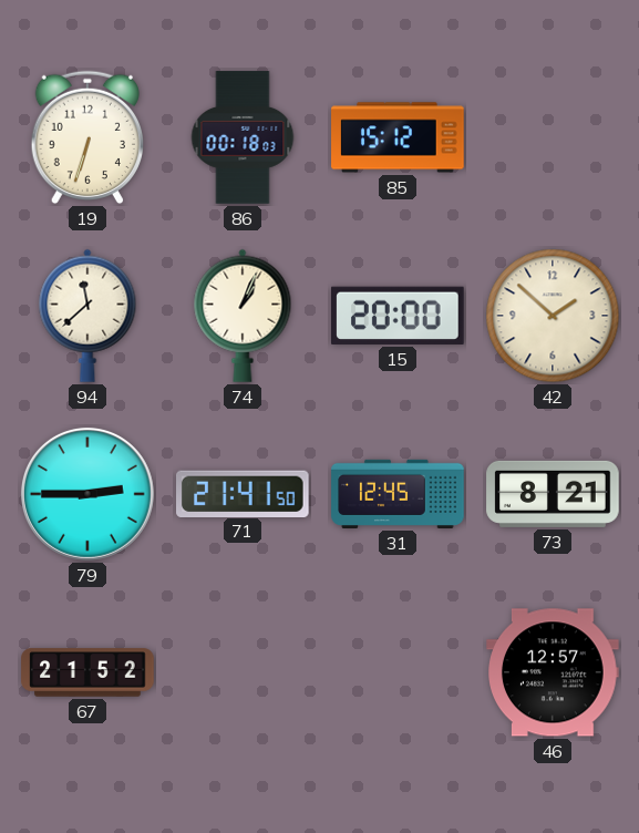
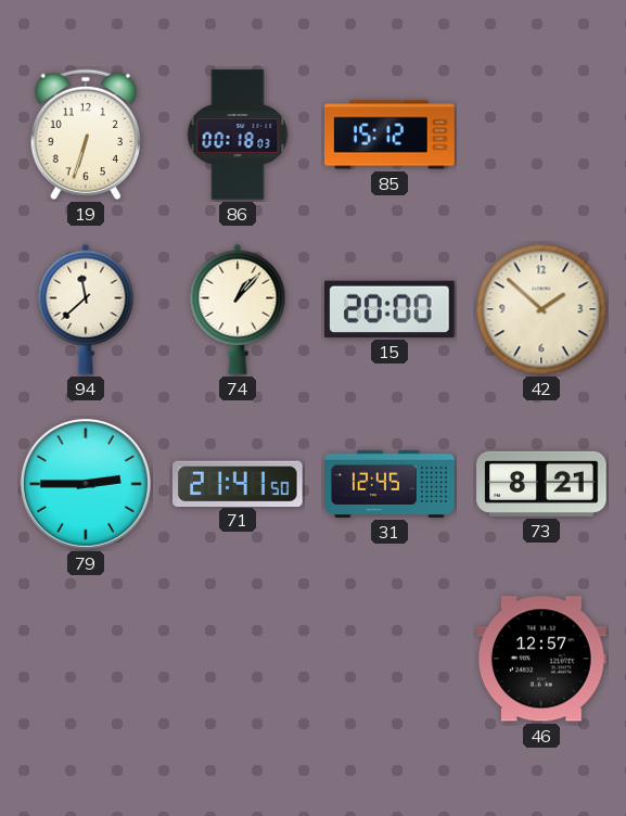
74: 1:04 -> 1:07
67: 21:52 -> none
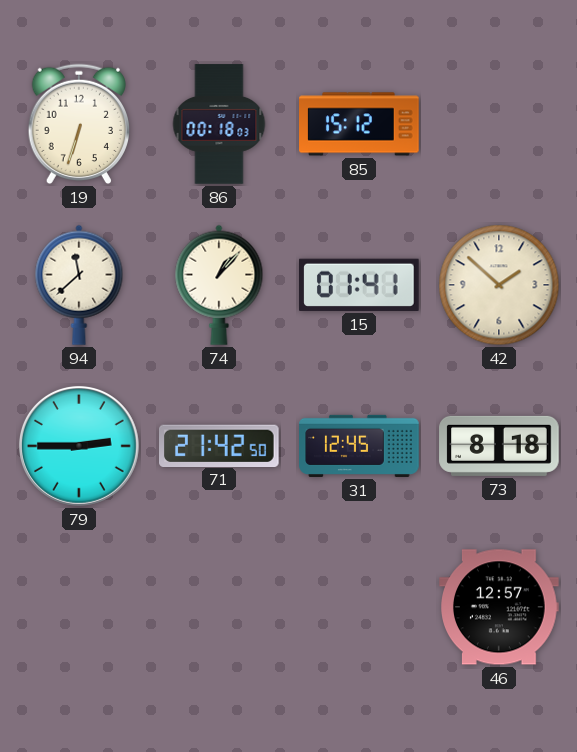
15: 20:00 -> 01:41
71: 21:41 -> 21:42
73: 8:21 -> 8:18
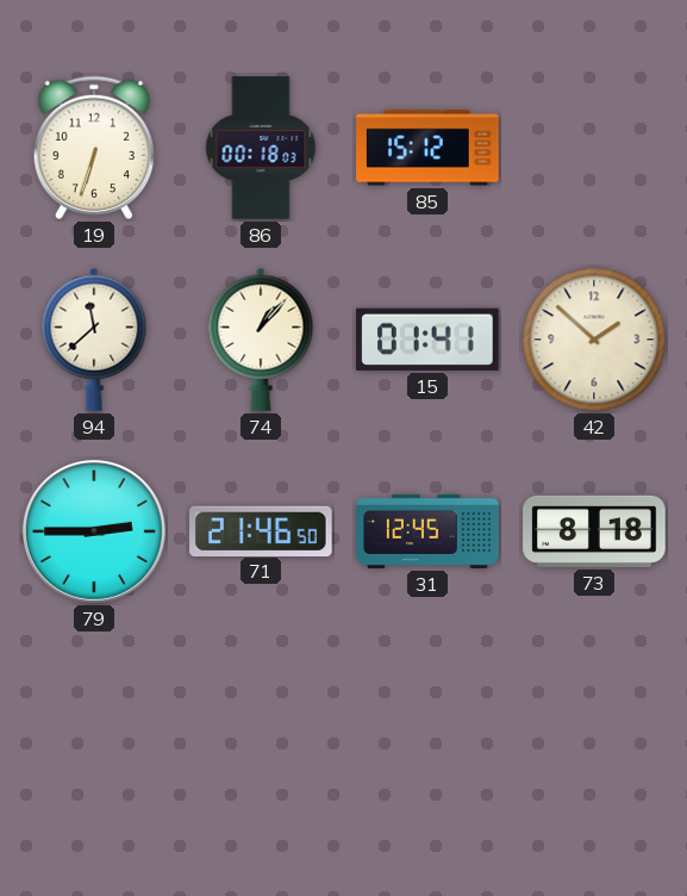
71: 21:42 -> 21:46
46: 12:57 -> none
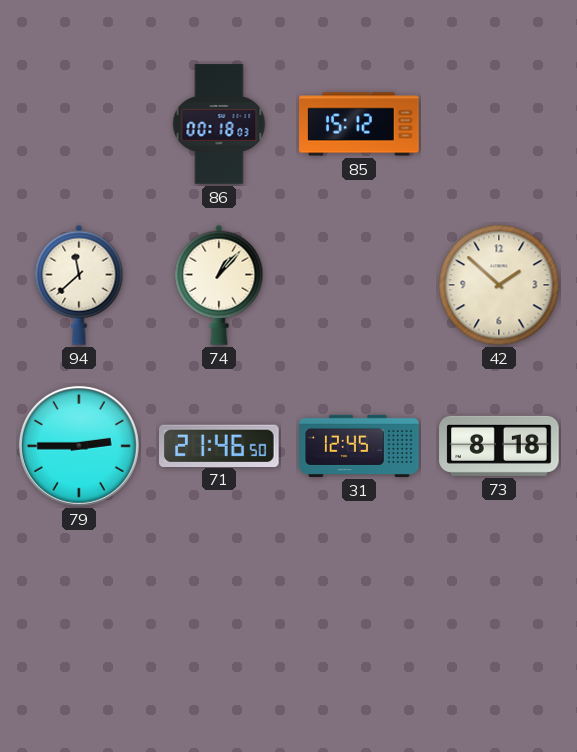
19: 6:33 -> none
15: 01:41 -> none
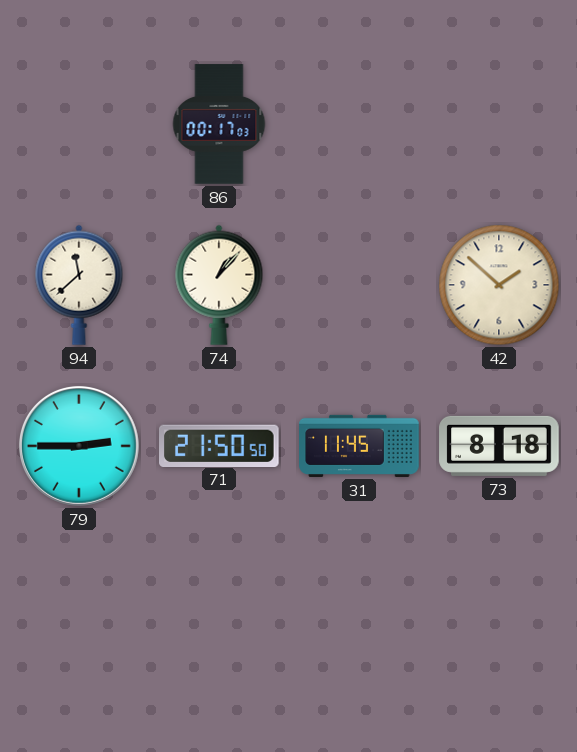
86: 00:18 -> 00:17
85: 15:12 -> none
71: 21:46 -> 21:50
31: 12:45 -> 11:45
